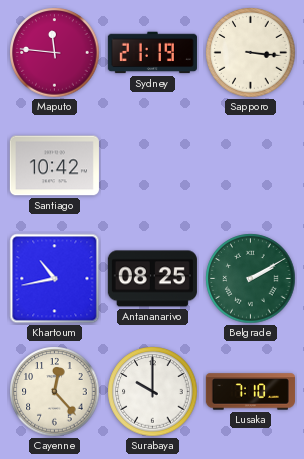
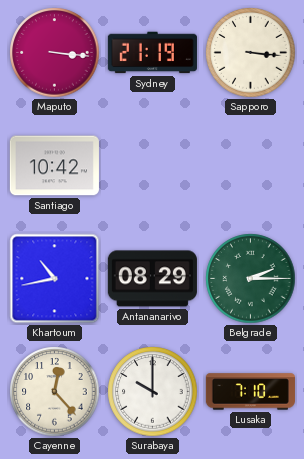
Maputo: 11:46 -> 3:16
Antananarivo: 08:25 -> 08:29
Belgrade: 2:10 -> 2:15
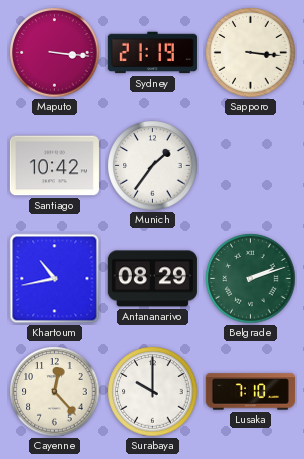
Munich: none -> 1:36
Belgrade: 2:15 -> 2:12
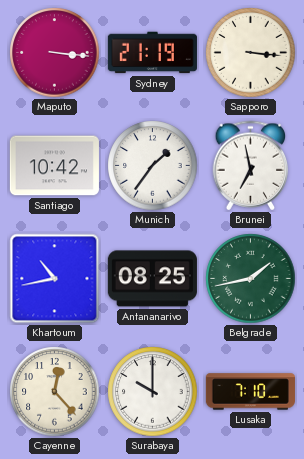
Brunei: none -> 6:58
Antananarivo: 08:29 -> 08:25
Belgrade: 2:12 -> 1:43
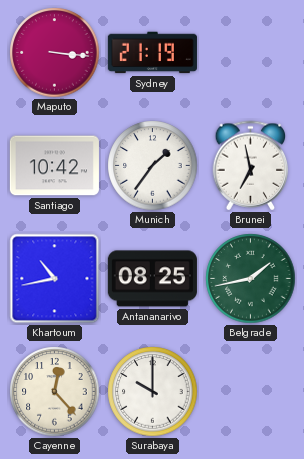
Sapporo: 3:16 -> none
Lusaka: 7:10 -> none
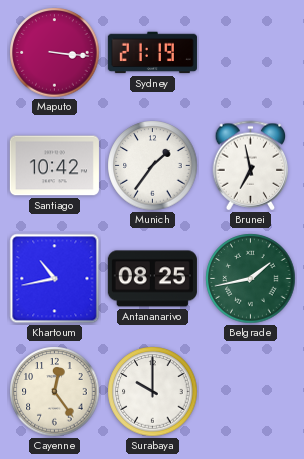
Cayenne: 12:23 -> 12:24
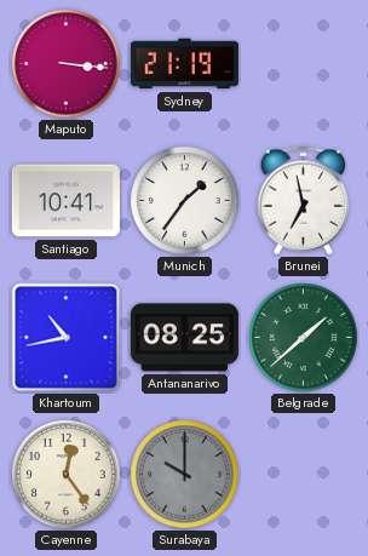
Santiago: 10:42 -> 10:41
Belgrade: 1:43 -> 1:38
Surabaya dial: white -> grey
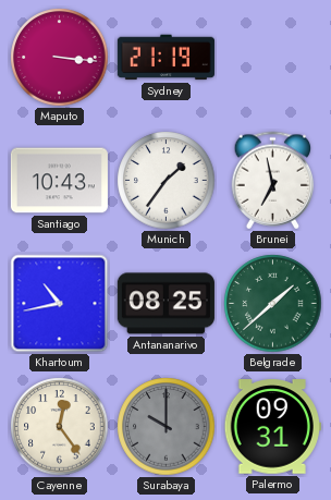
Santiago: 10:41 -> 10:43
Palermo: none -> 09:31
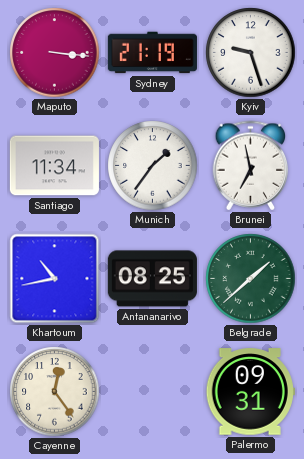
Kyiv: none -> 9:27
Santiago: 10:43 -> 11:34
Surabaya: 10:00 -> none
